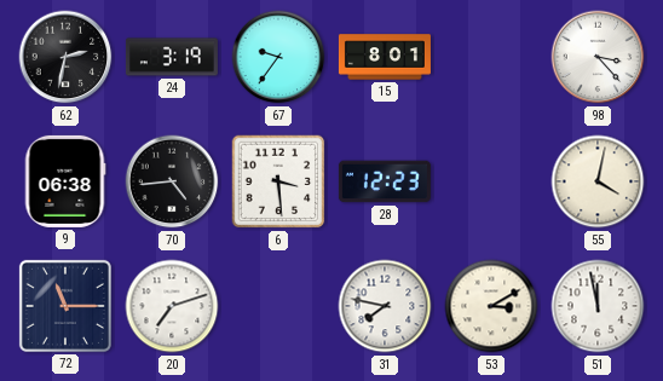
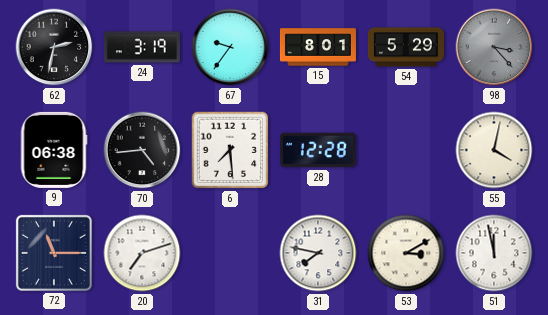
54: none -> 5:29
98 dial: white -> grey
6: 3:29 -> 7:29
28: 12:23 -> 12:28
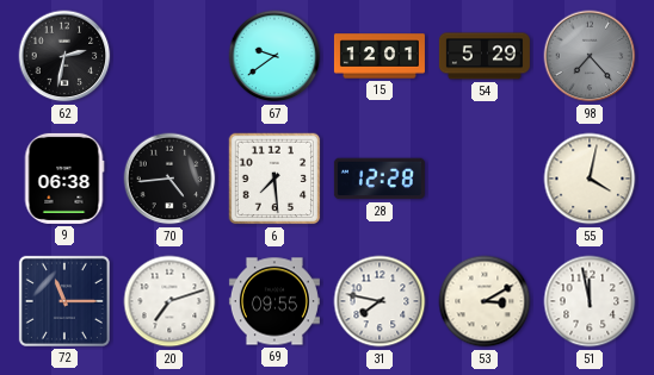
24: 3:19 -> none
67: 9:36 -> 9:39
15: 8:01 -> 12:01
98: 3:23 -> 7:23
69: none -> 09:55
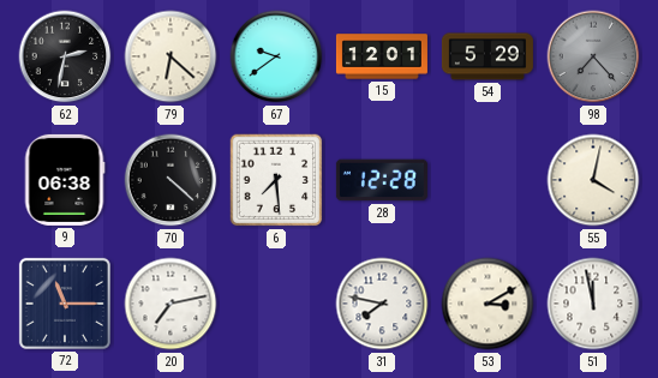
79: none -> 6:22
70: 4:44 -> 4:22
20: 7:12 -> 7:13
69: 09:55 -> none
